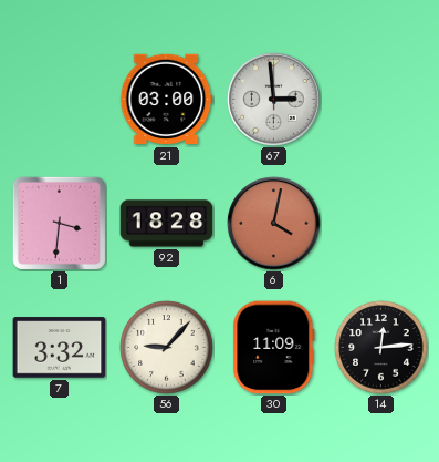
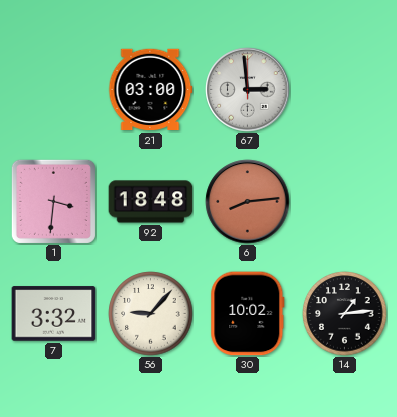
92: 18:28 -> 18:48
6: 4:02 -> 8:14
30: 11:09 -> 10:02
14: 12:14 -> 1:14
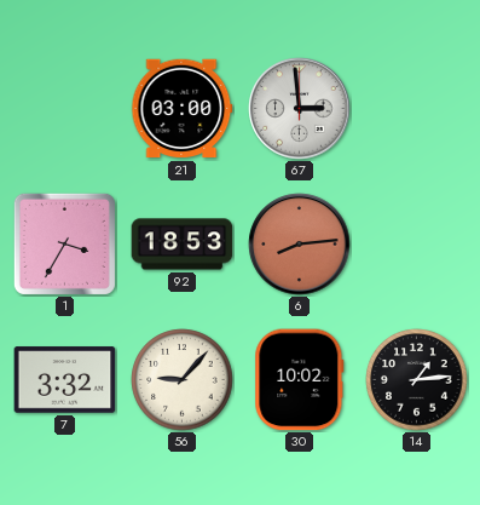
1: 3:31 -> 3:35
92: 18:48 -> 18:53
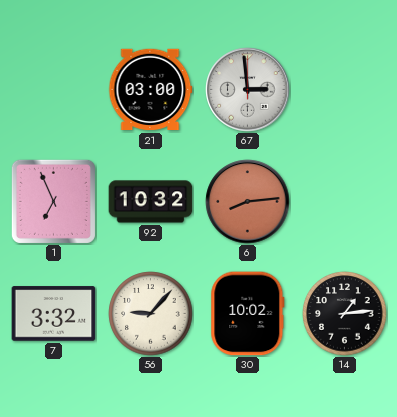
1: 3:35 -> 6:56
92: 18:53 -> 10:32
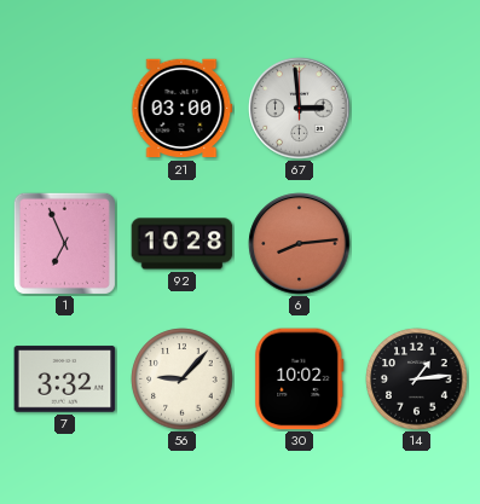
92: 10:32 -> 10:28
